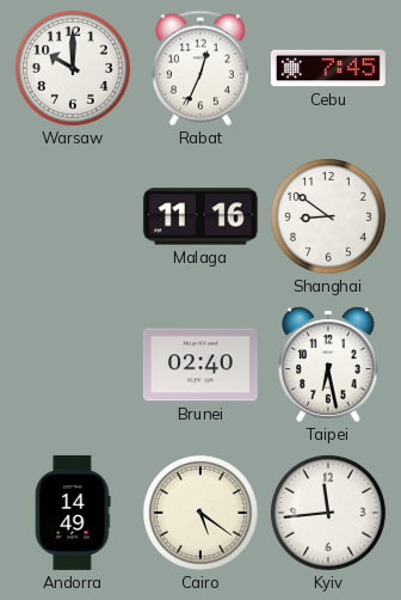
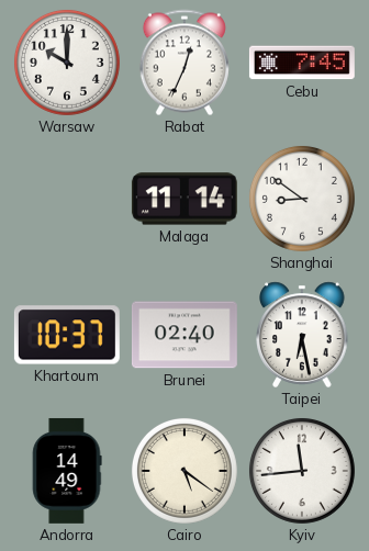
Malaga: 11:16 -> 11:14
Khartoum: none -> 10:37
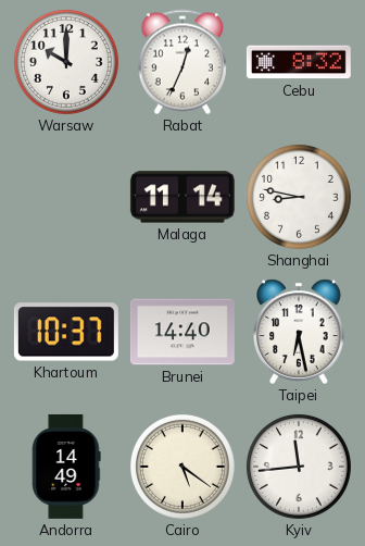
Cebu: 7:45 -> 8:32
Shanghai: 8:51 -> 8:47
Brunei: 02:40 -> 14:40
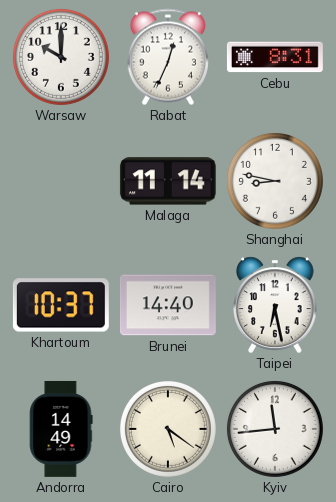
Cebu: 8:32 -> 8:31
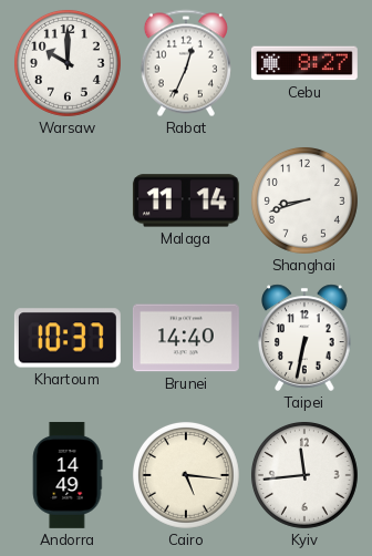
Cebu: 8:31 -> 8:27
Shanghai: 8:47 -> 8:42
Taipei: 6:28 -> 6:32
Cairo: 5:21 -> 5:16
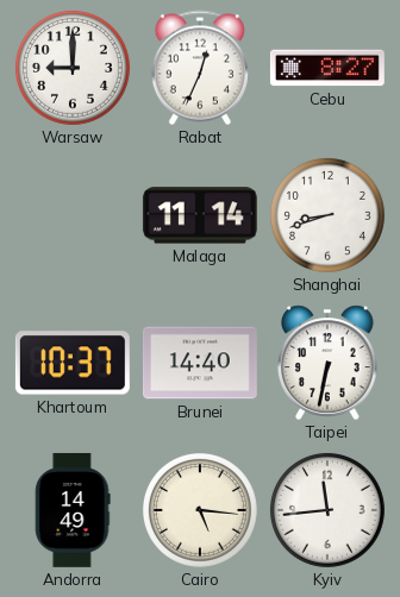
Warsaw: 10:00 -> 9:00
